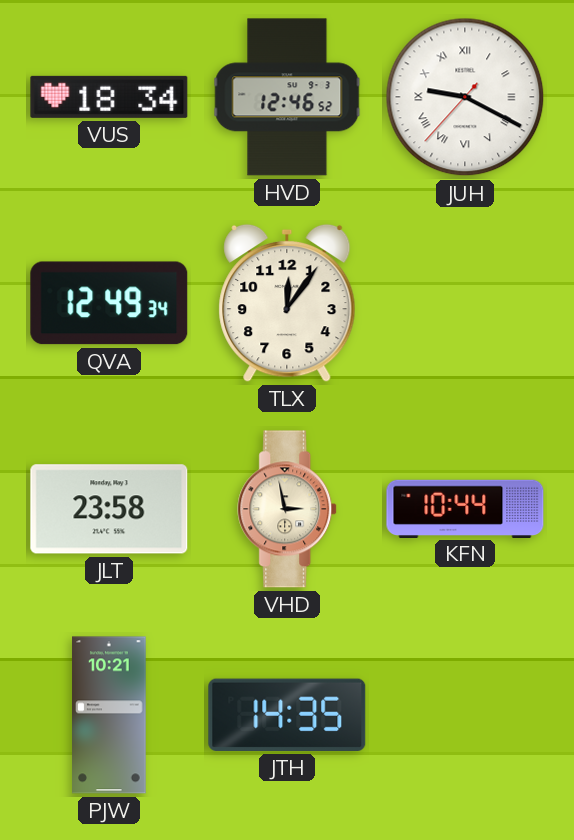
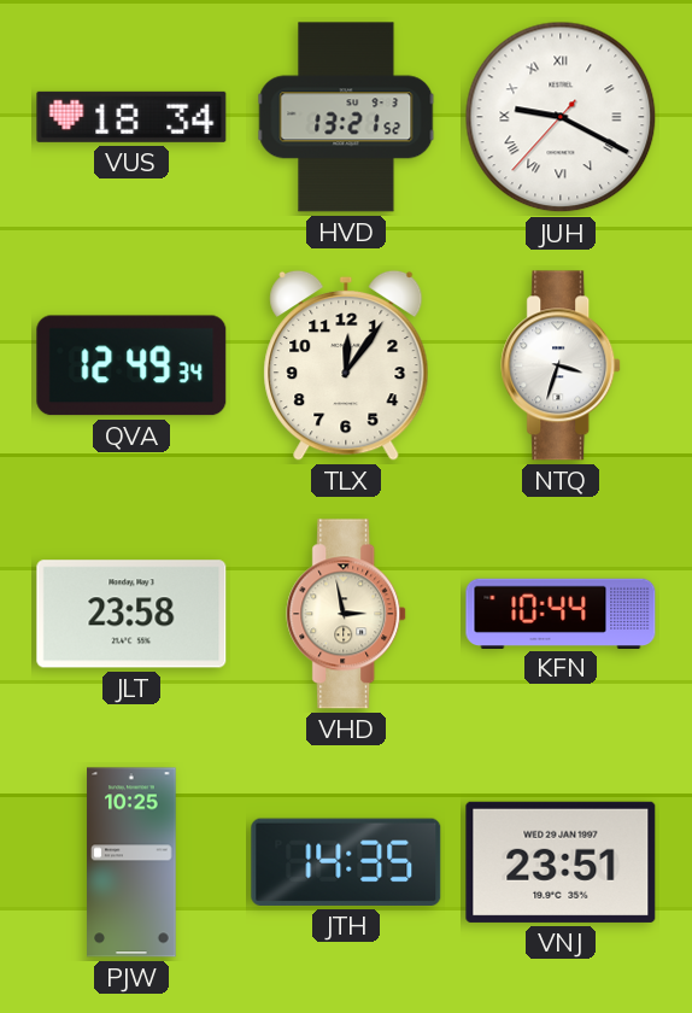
HVD: 12:46 -> 13:21
NTQ: none -> 3:33
PJW: 10:21 -> 10:25
VNJ: none -> 23:51
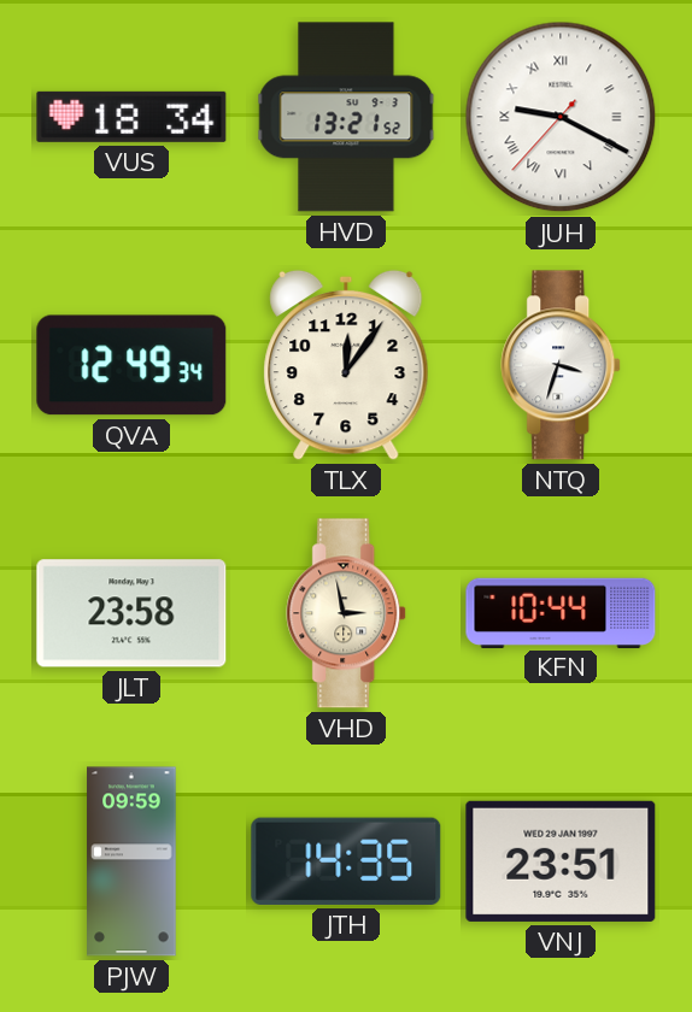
PJW: 10:25 -> 09:59
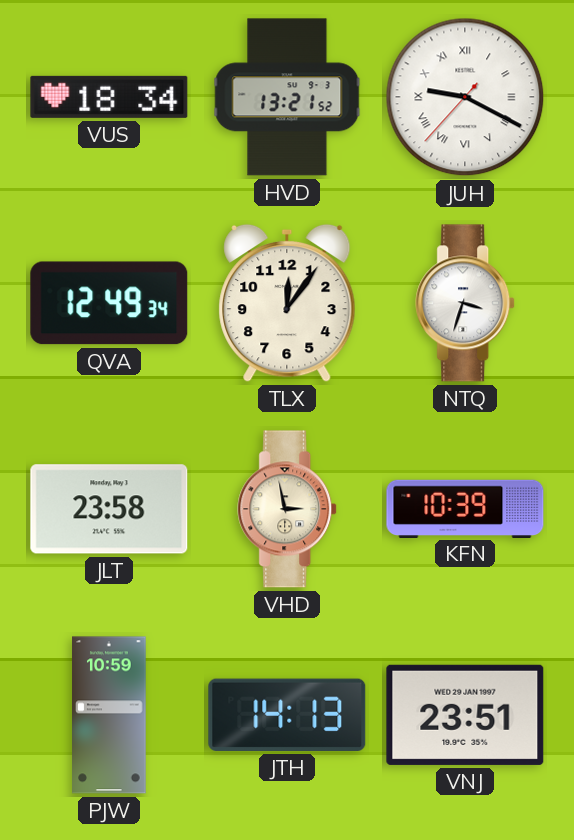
KFN: 10:44 -> 10:39
PJW: 09:59 -> 10:59
JTH: 14:35 -> 14:13
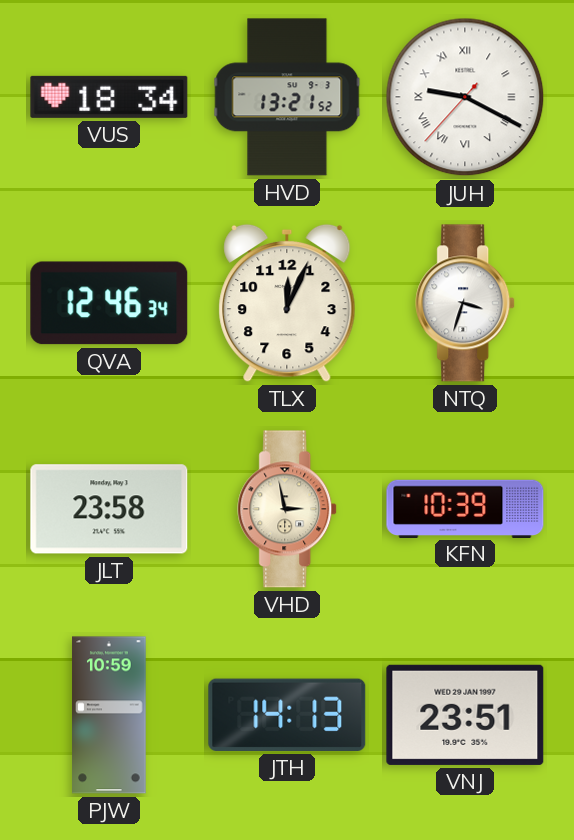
QVA: 12:49 -> 12:46
TLX: 12:06 -> 12:04
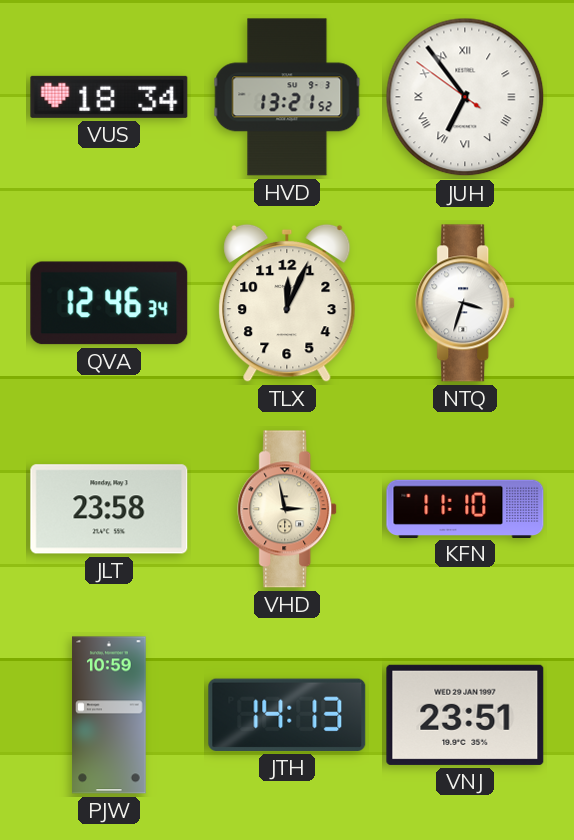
JUH: 9:19 -> 6:53
KFN: 10:39 -> 11:10
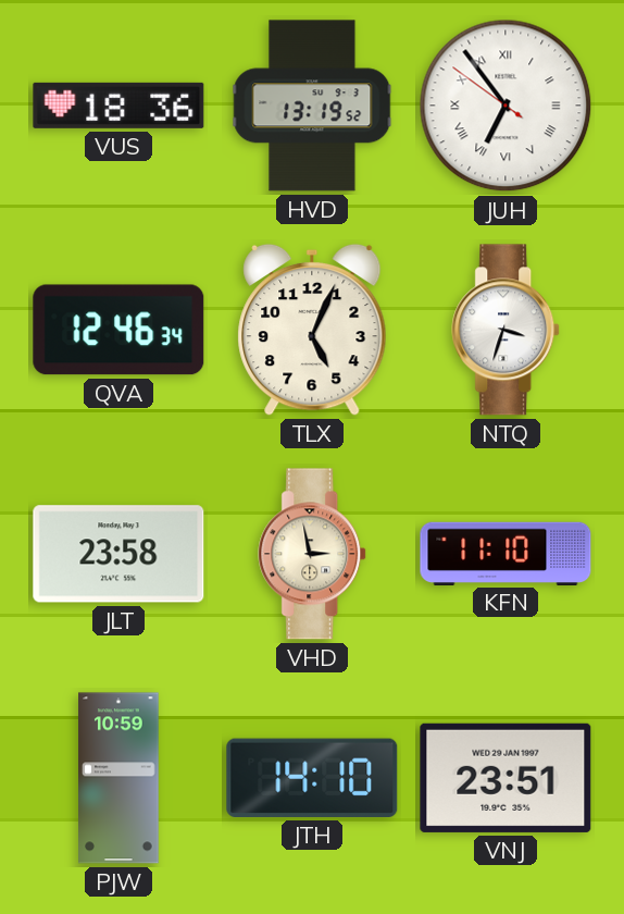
VUS: 18:34 -> 18:36
HVD: 13:21 -> 13:19
TLX: 12:04 -> 5:04
JTH: 14:13 -> 14:10
